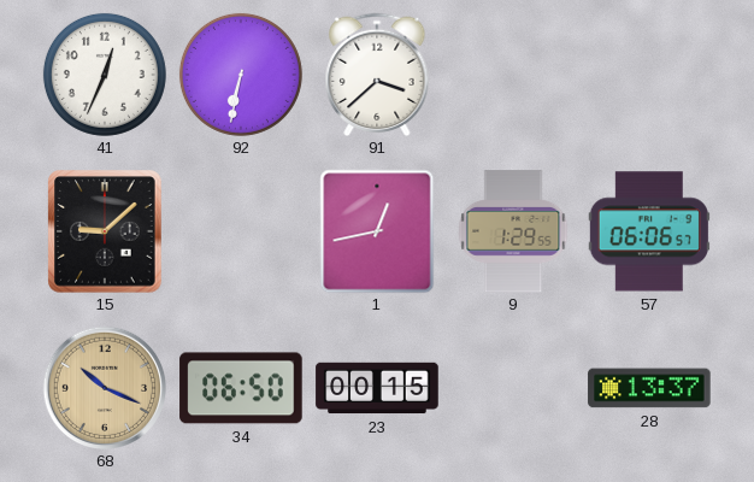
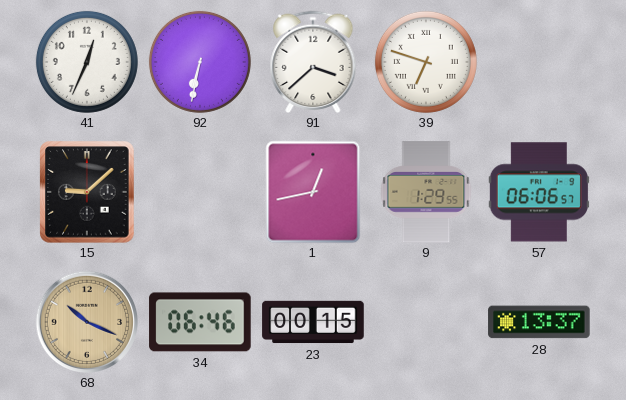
39: none -> 6:48
34: 06:50 -> 06:46
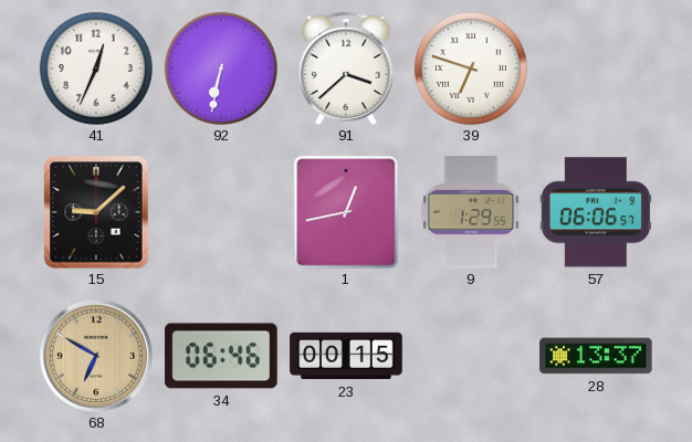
68: 10:19 -> 6:50
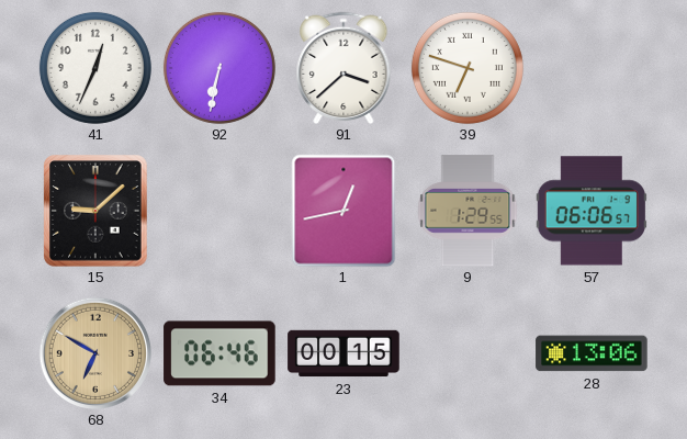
28: 13:37 -> 13:06
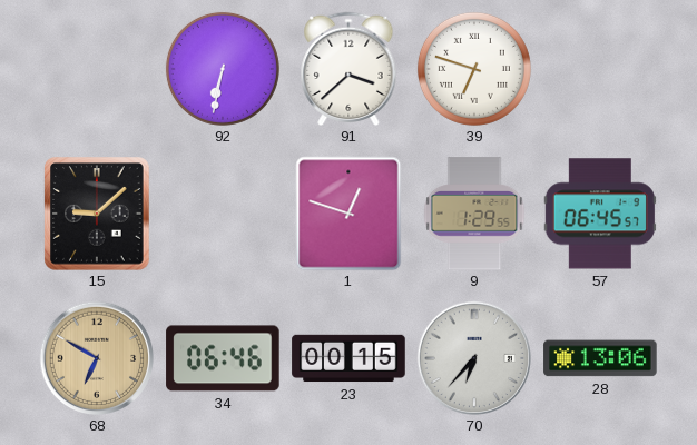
41: 12:34 -> none
1: 12:43 -> 12:48
57: 06:06 -> 06:45
70: none -> 6:37
